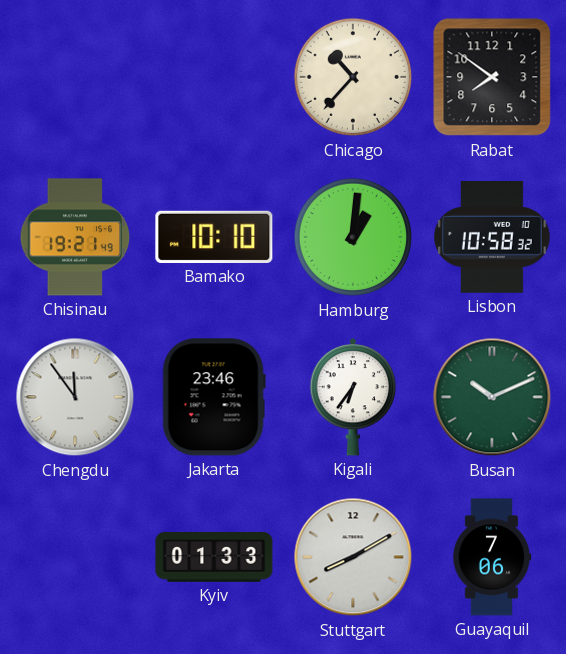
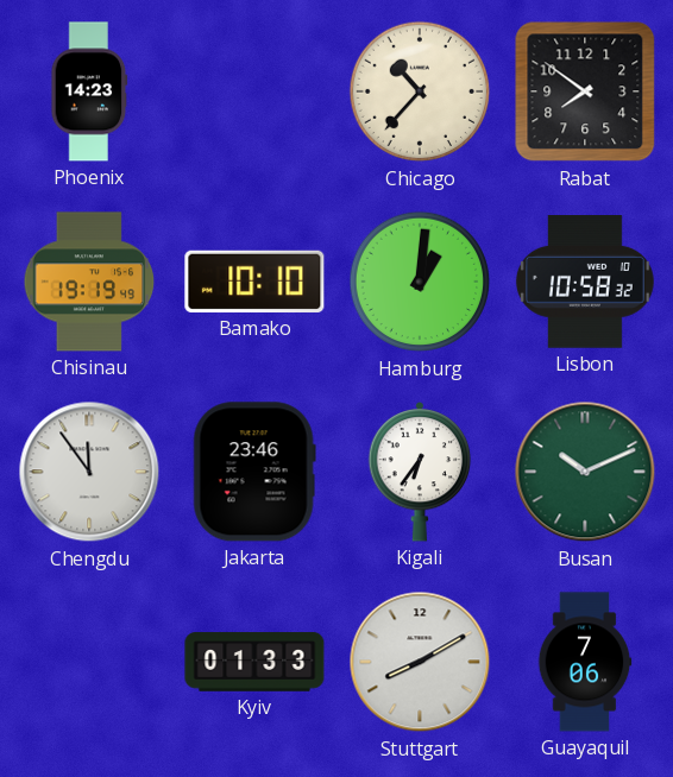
Phoenix: none -> 14:23
Chisinau: 19:21 -> 19:19
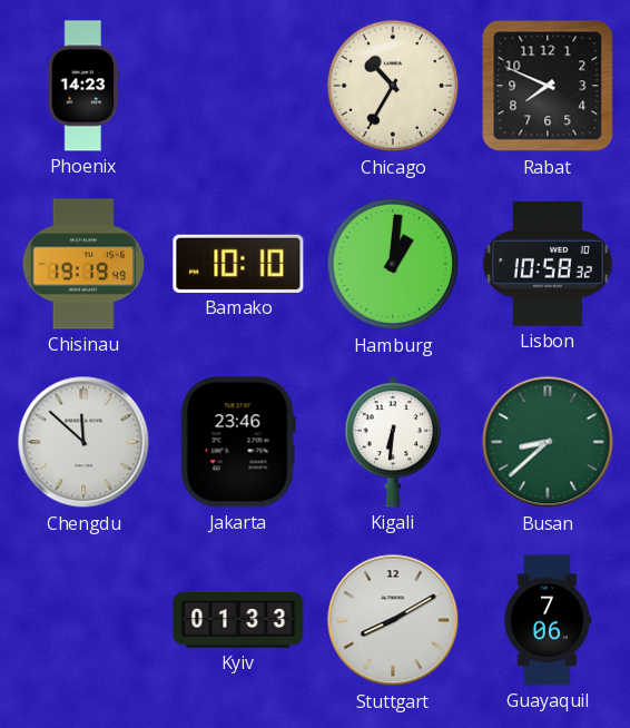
Chicago: 10:37 -> 10:35
Rabat: 7:51 -> 7:49
Chengdu: 11:54 -> 11:52
Kigali: 6:36 -> 6:31
Busan: 10:11 -> 8:38
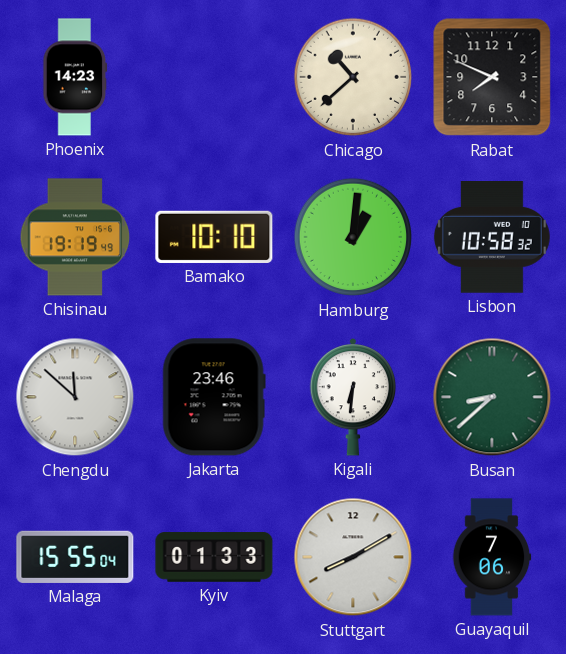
Chicago: 10:35 -> 10:38
Malaga: none -> 15:55
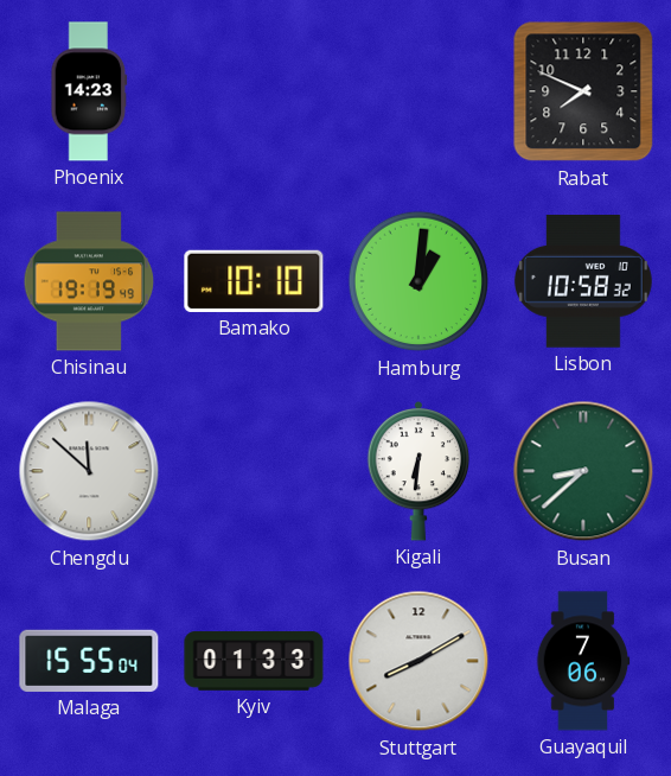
Chicago: 10:38 -> none
Jakarta: 23:46 -> none
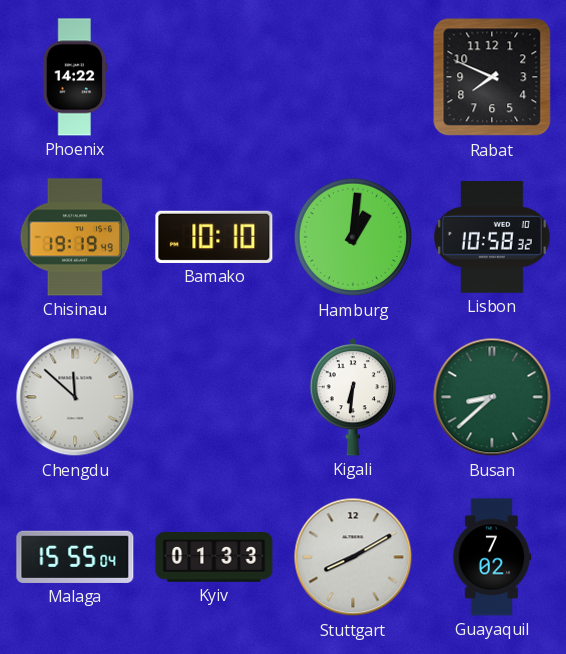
Phoenix: 14:23 -> 14:22
Guayaquil: 7:06 -> 7:02
